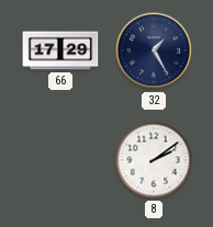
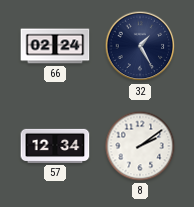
66: 17:29 -> 02:24
57: none -> 12:34
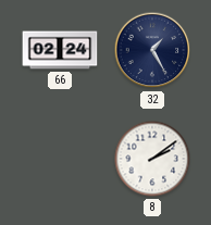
57: 12:34 -> none
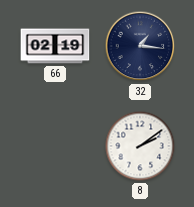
66: 02:24 -> 02:19
32: 1:25 -> 1:16
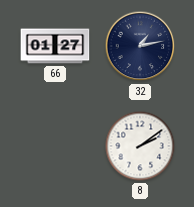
66: 02:19 -> 01:27
32: 1:16 -> 1:13
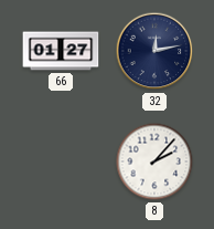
32: 1:13 -> 12:13
8: 2:09 -> 2:07
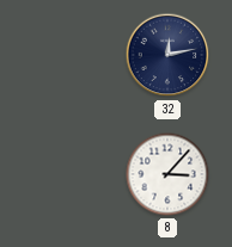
66: 01:27 -> none
8: 2:07 -> 3:07
